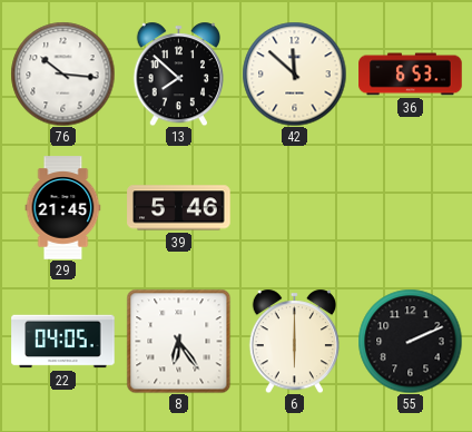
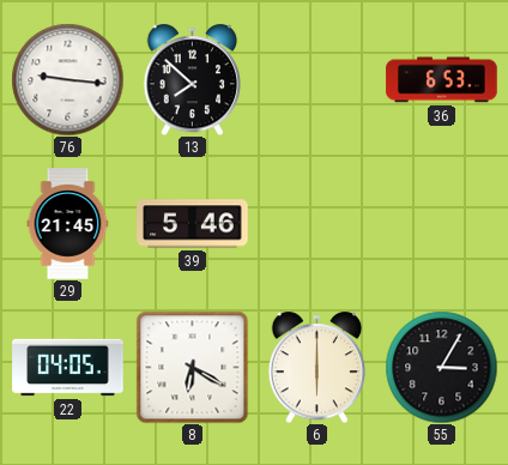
76: 10:16 -> 9:16
42: 11:52 -> none
8: 6:24 -> 6:20
55: 2:11 -> 3:05
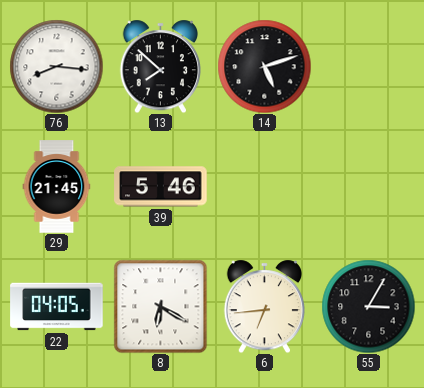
76: 9:16 -> 8:16
14: none -> 5:12
36: 6:53 -> none
6: 6:00 -> 6:44
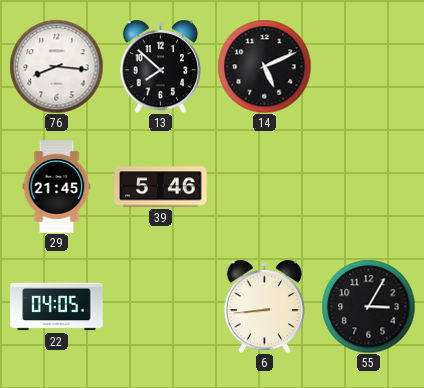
14: 5:12 -> 5:11
8: 6:20 -> none
6: 6:44 -> 8:44
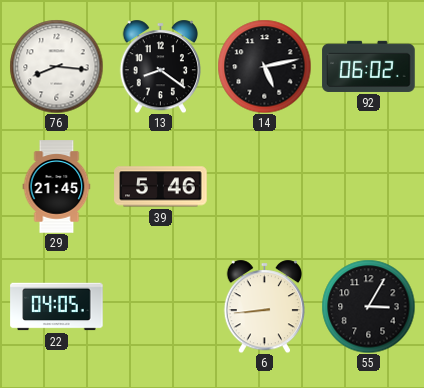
13: 7:52 -> 8:21
14: 5:11 -> 5:13
92: none -> 06:02
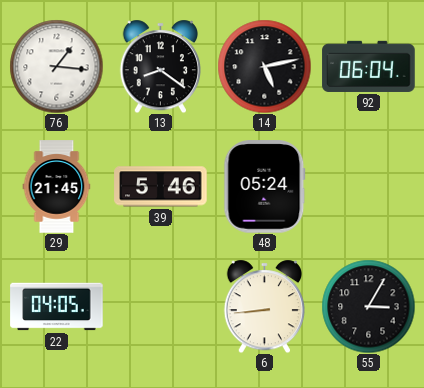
76: 8:16 -> 1:16
92: 06:02 -> 06:04
48: none -> 05:24
